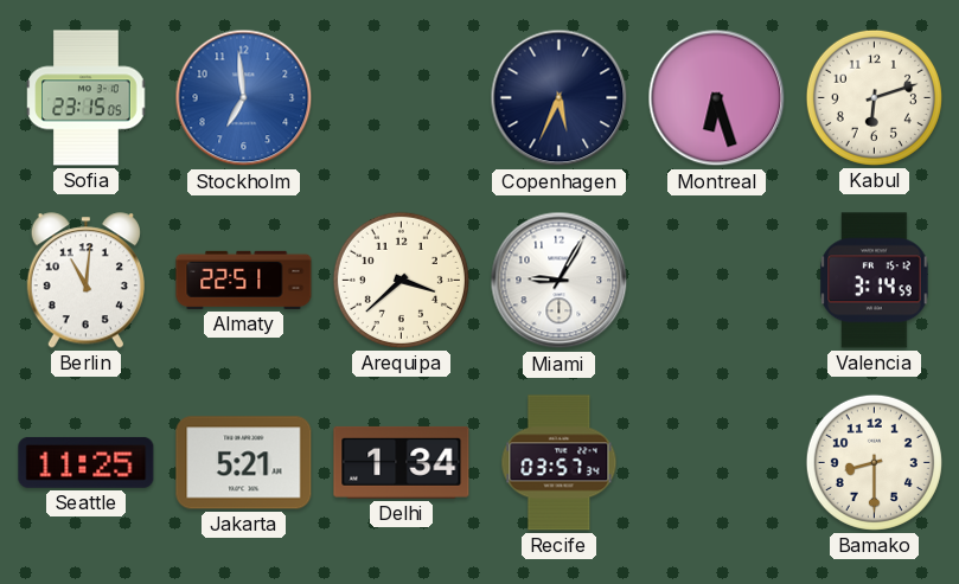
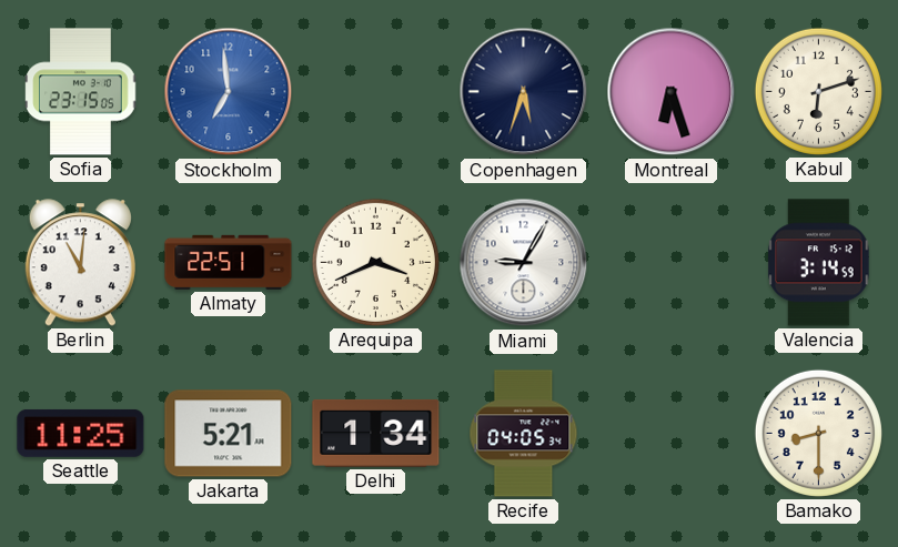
Copenhagen: 5:34 -> 5:33
Arequipa: 3:38 -> 3:41
Recife: 03:57 -> 04:05
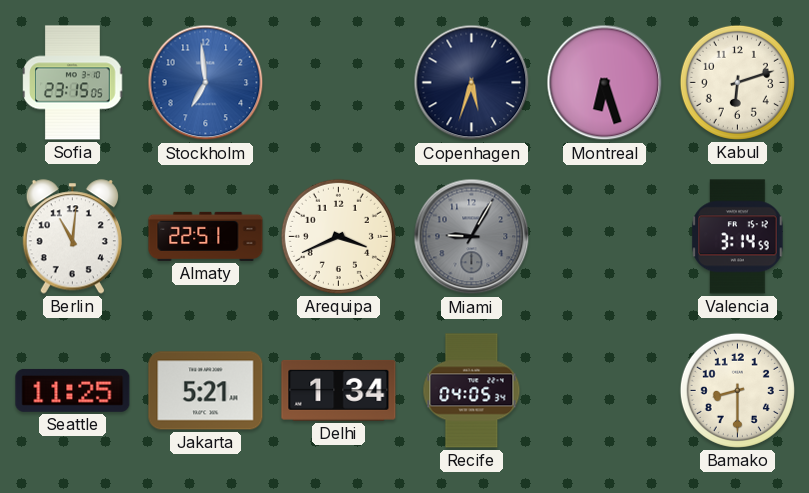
Miami dial: white -> grey
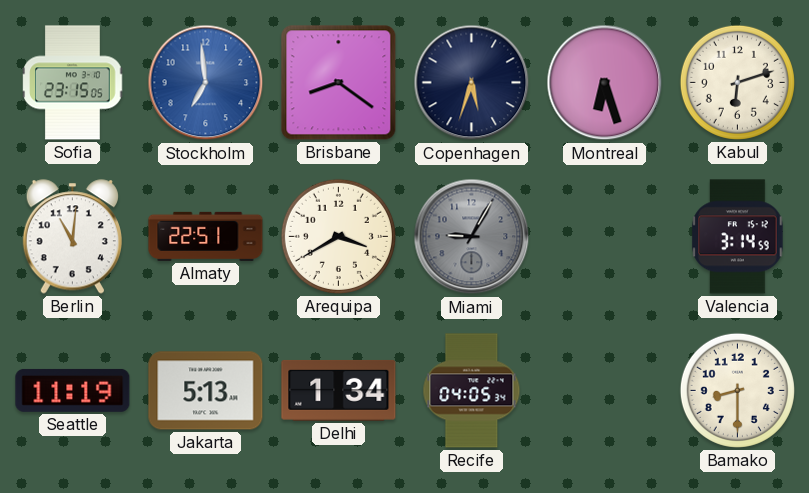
Brisbane: none -> 8:21
Arequipa: 3:41 -> 3:40
Seattle: 11:25 -> 11:19
Jakarta: 5:21 -> 5:13
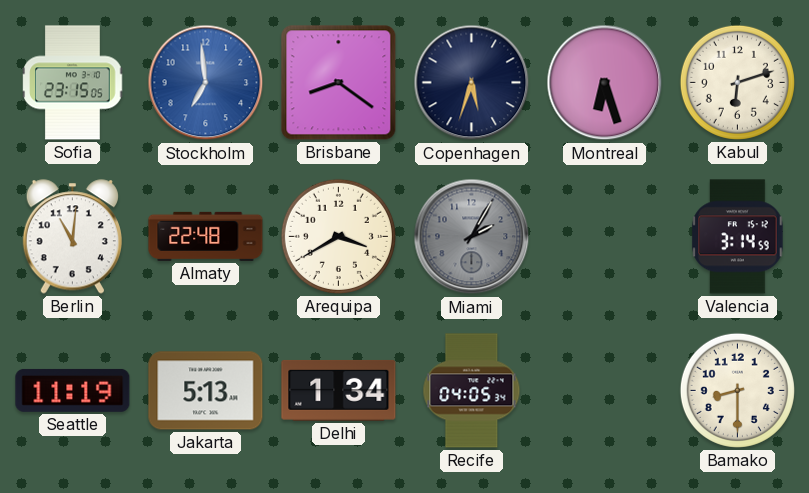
Almaty: 22:51 -> 22:48
Miami: 9:05 -> 2:05
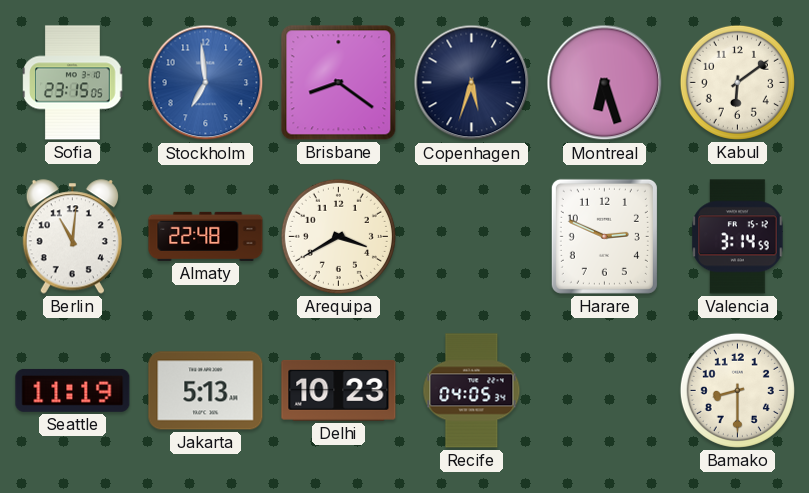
Kabul: 6:12 -> 6:09
Miami: 2:05 -> none
Harare: none -> 2:49
Delhi: 1:34 -> 10:23
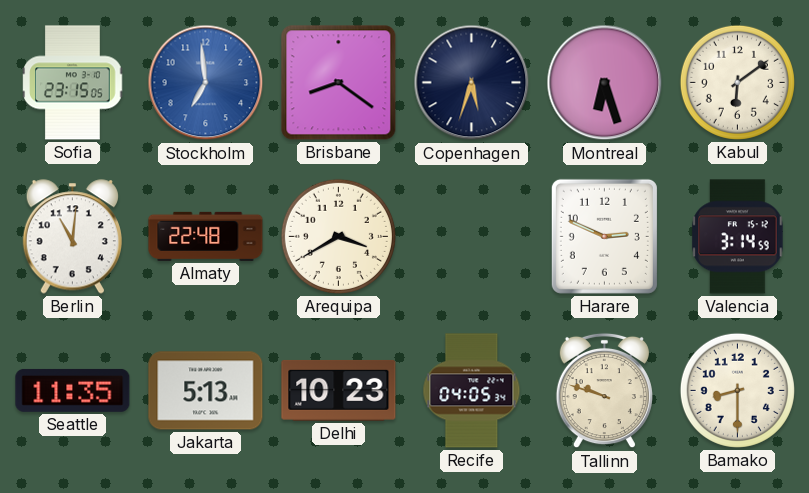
Seattle: 11:19 -> 11:35
Tallinn: none -> 9:48
